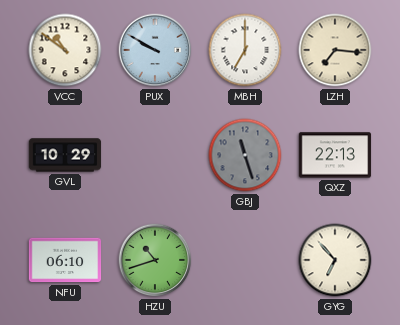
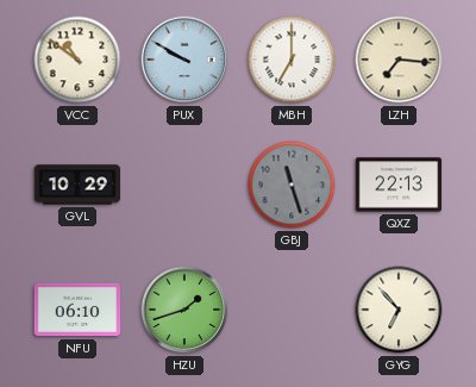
HZU: 10:42 -> 1:42
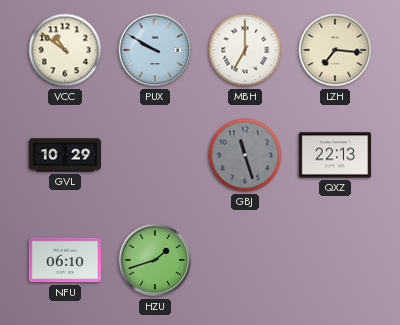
GYG: 6:53 -> none
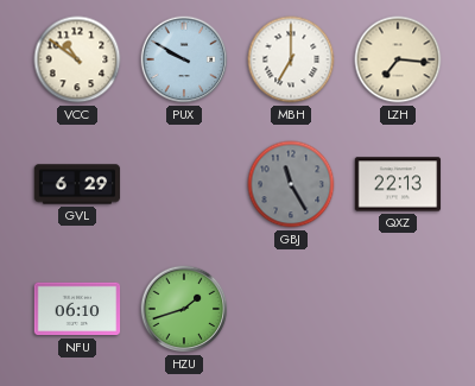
GVL: 10:29 -> 6:29
GBJ: 11:27 -> 11:25
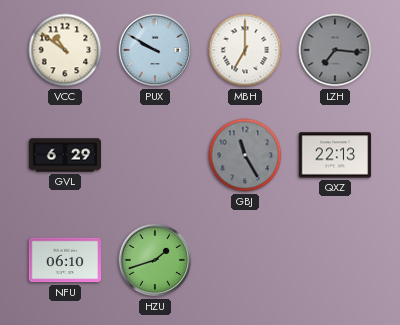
LZH dial: cream -> grey
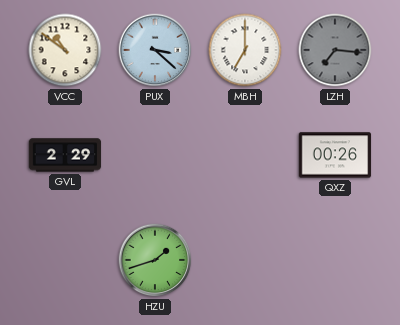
PUX: 9:50 -> 3:22
GVL: 6:29 -> 2:29
GBJ: 11:25 -> none
QXZ: 22:13 -> 00:26
NFU: 06:10 -> none
